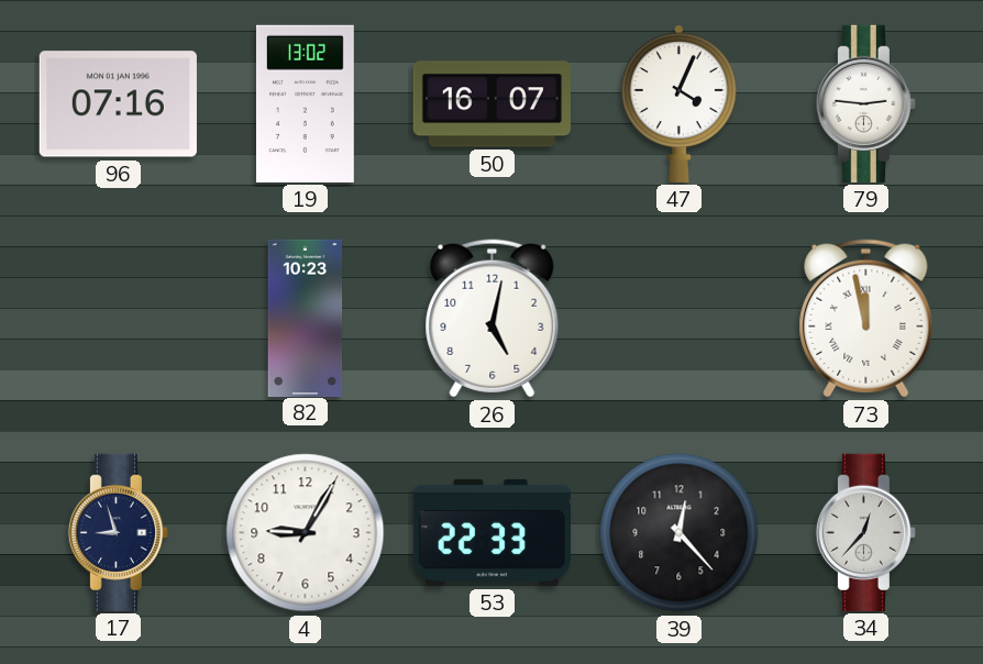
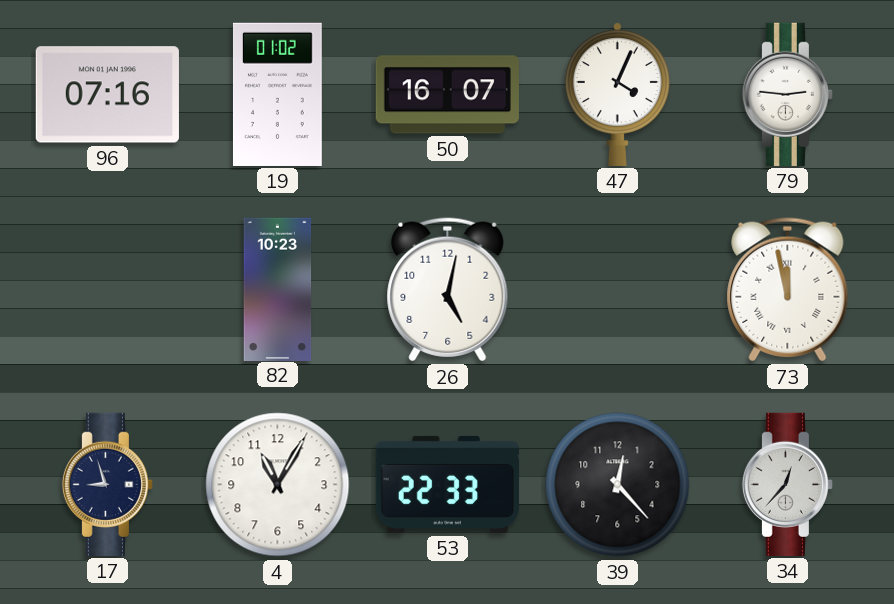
19: 13:02 -> 01:02
4: 9:05 -> 11:05
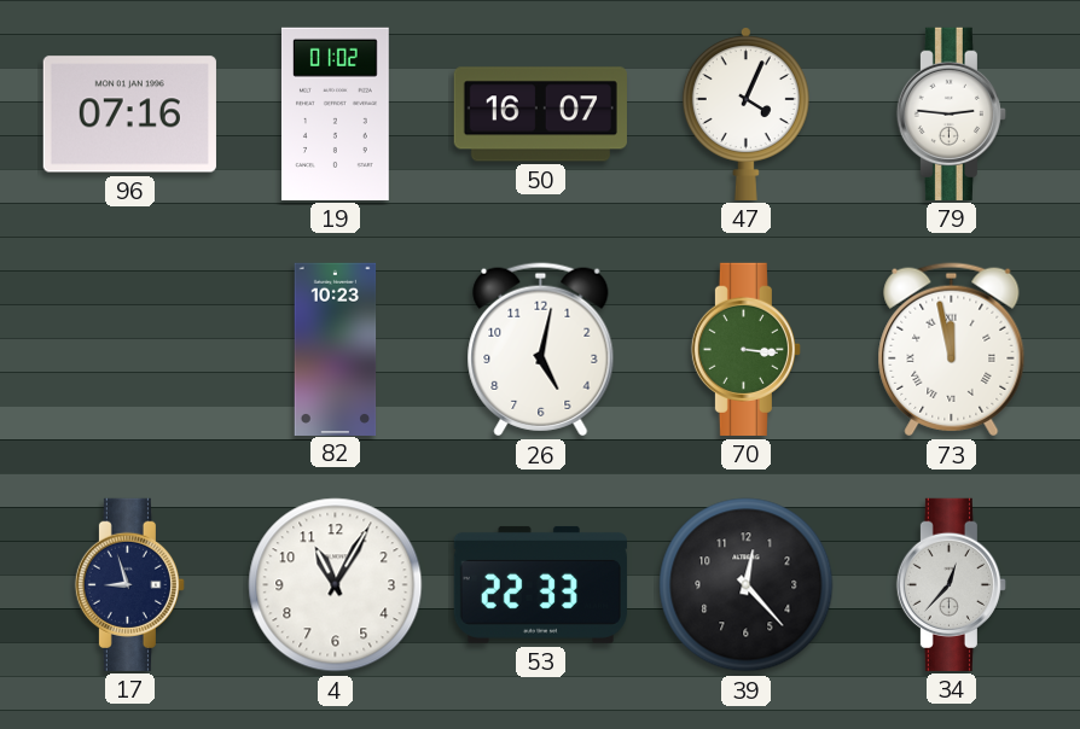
70: none -> 3:16
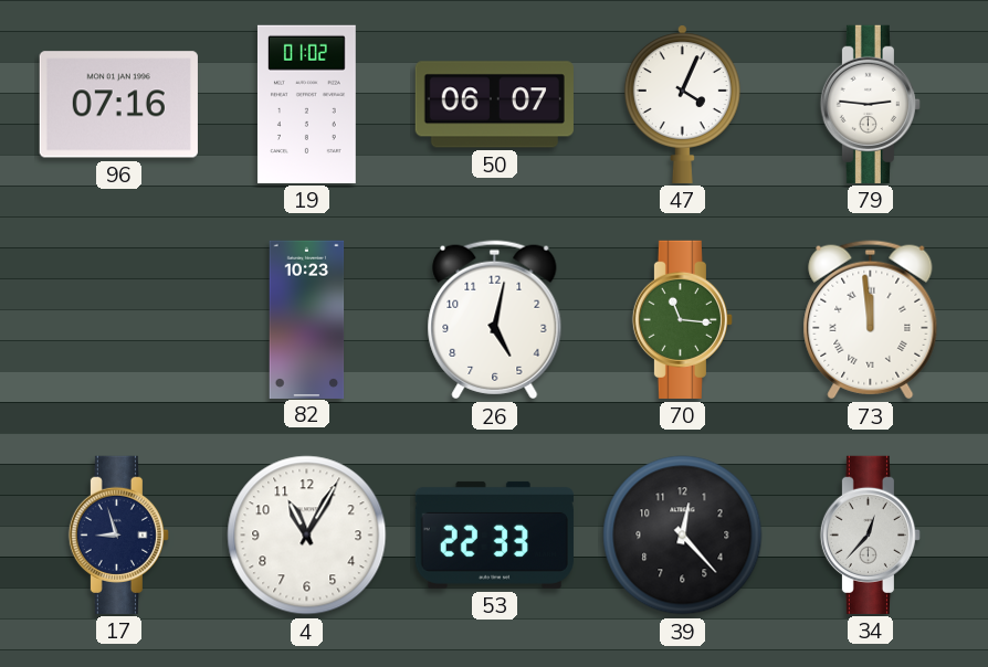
50: 16:07 -> 06:07
70: 3:16 -> 11:16
73: 11:58 -> 11:59
